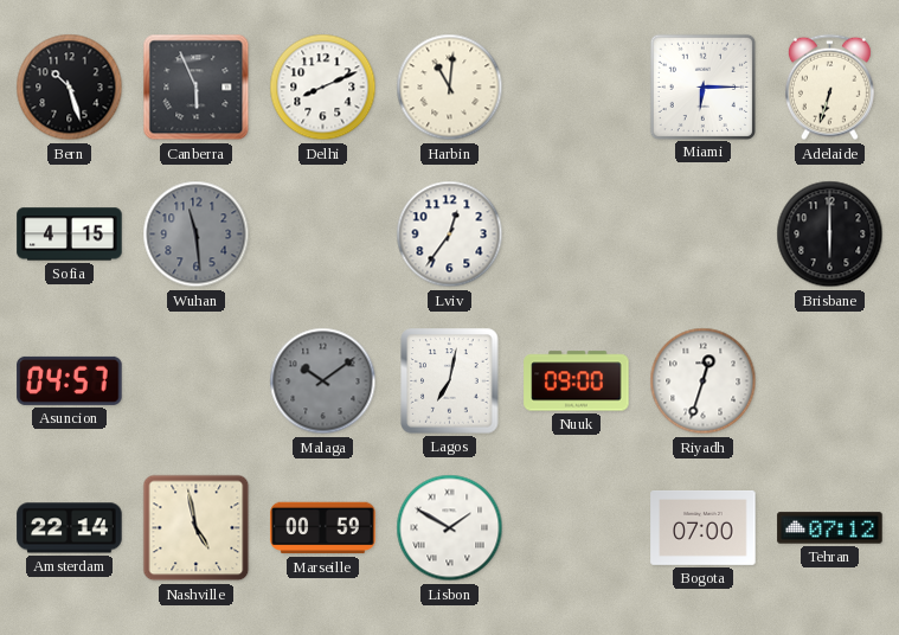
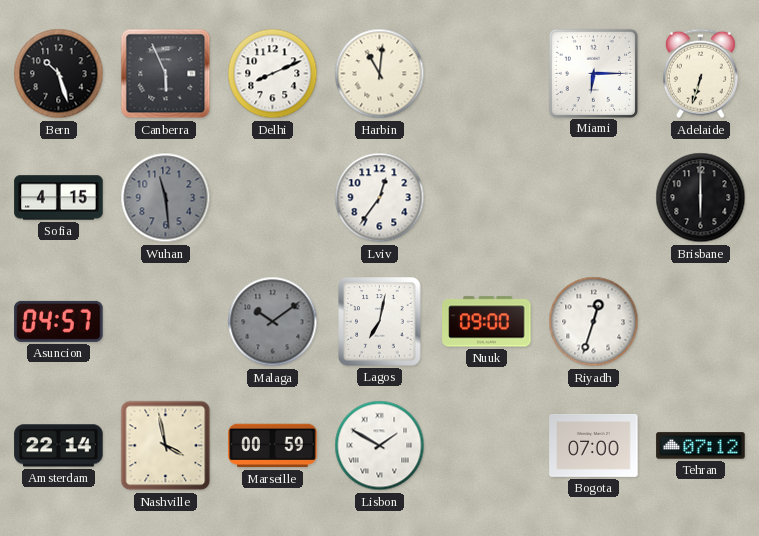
Nashville: 4:58 -> 3:58
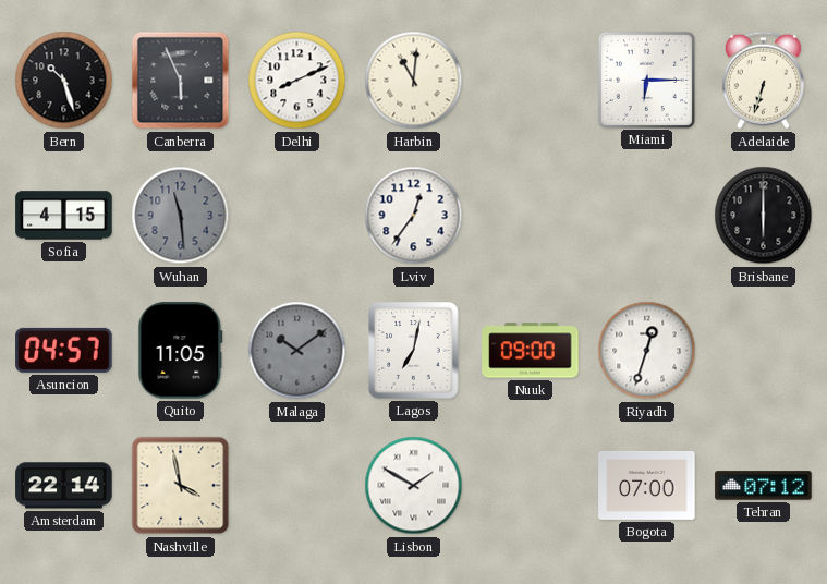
Quito: none -> 11:05
Marseille: 00:59 -> none
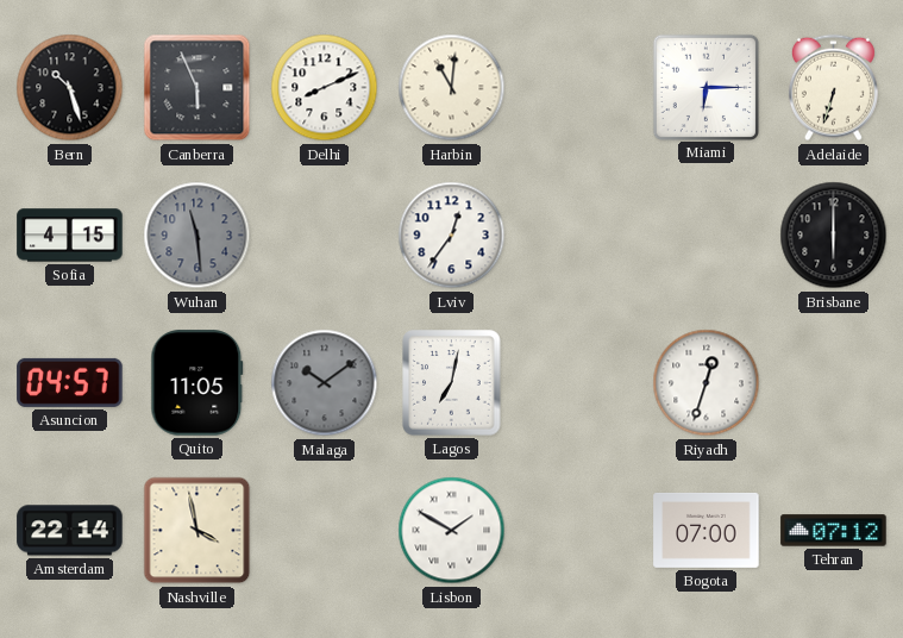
Nuuk: 09:00 -> none
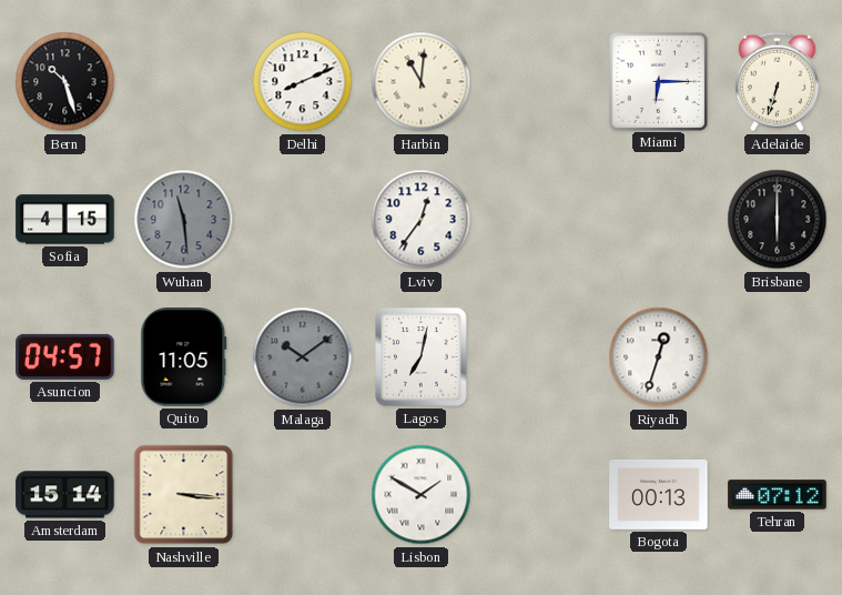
Canberra: 5:56 -> none
Amsterdam: 22:14 -> 15:14
Nashville: 3:58 -> 3:16
Bogota: 07:00 -> 00:13
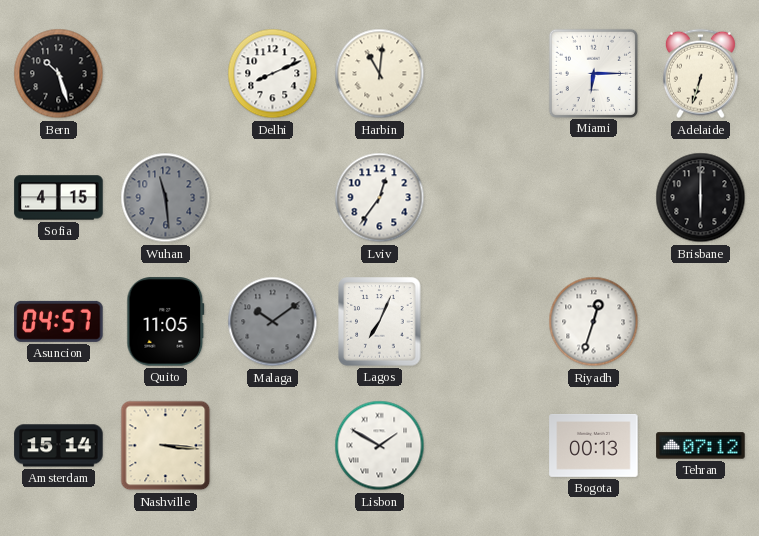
Lagos: 7:02 -> 7:04
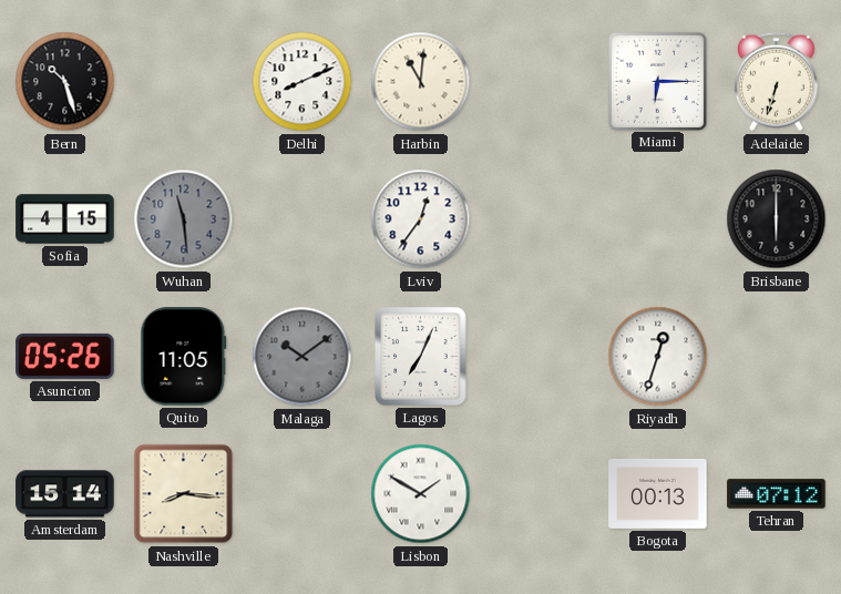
Asuncion: 04:57 -> 05:26
Nashville: 3:16 -> 8:16
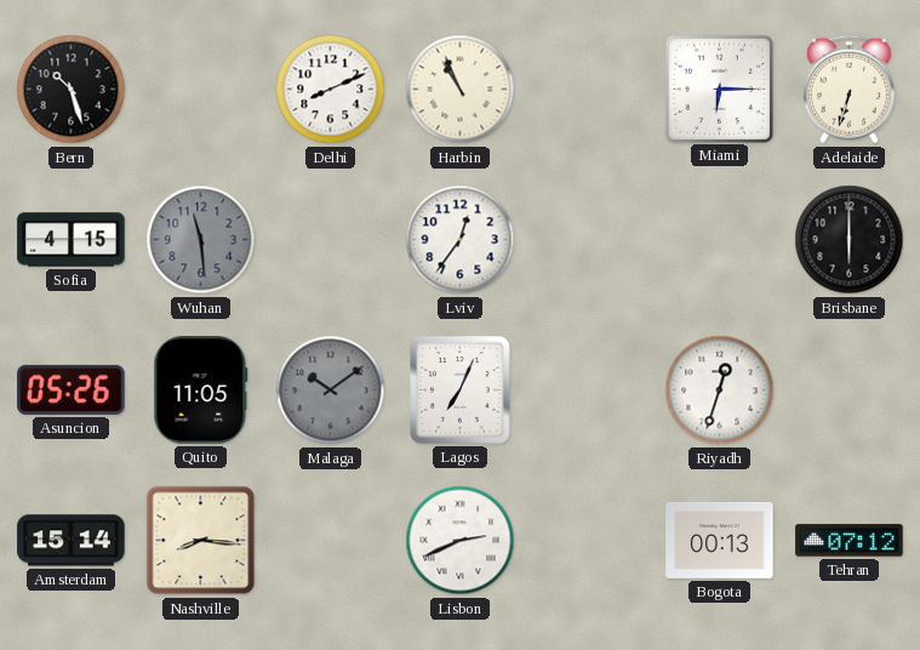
Harbin: 11:01 -> 10:56
Lisbon: 1:50 -> 2:41
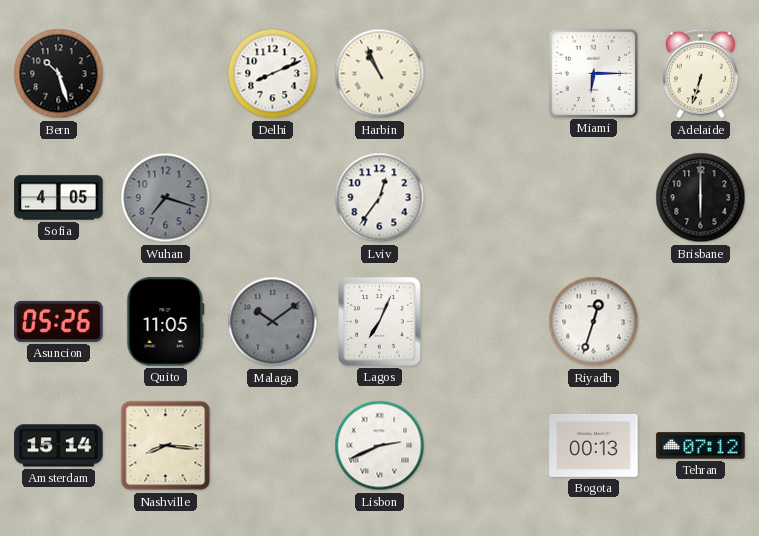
Sofia: 4:15 -> 4:05
Wuhan: 11:29 -> 7:18
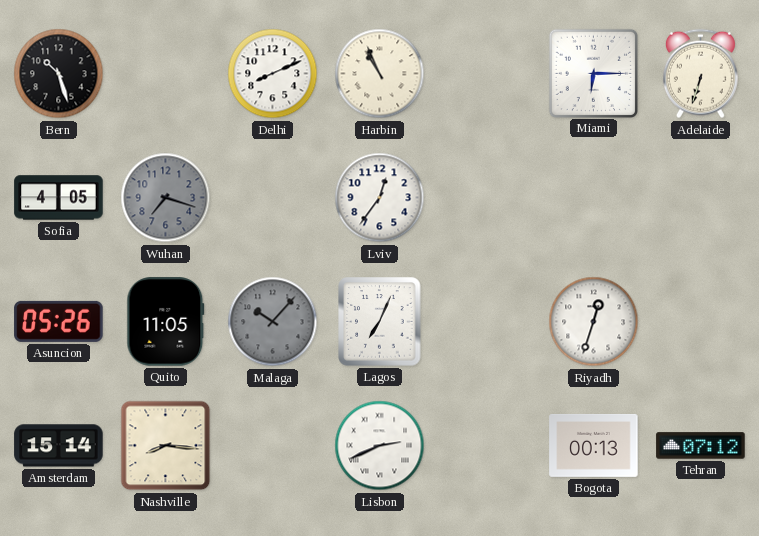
Brisbane: 6:00 -> none
Malaga: 10:09 -> 10:07
